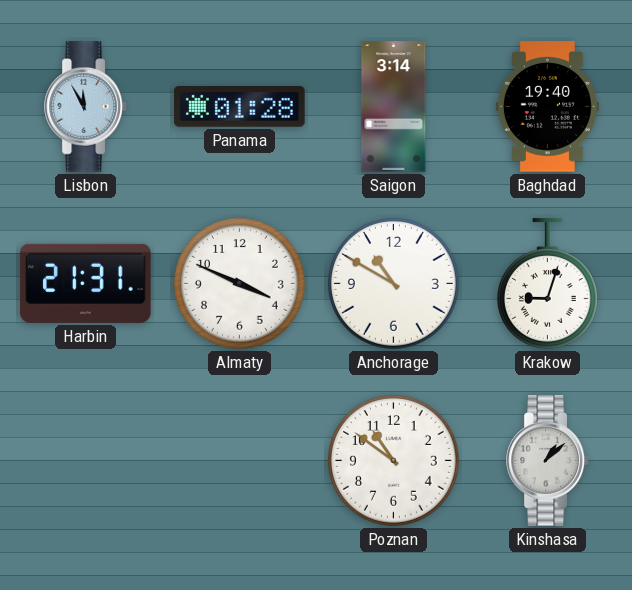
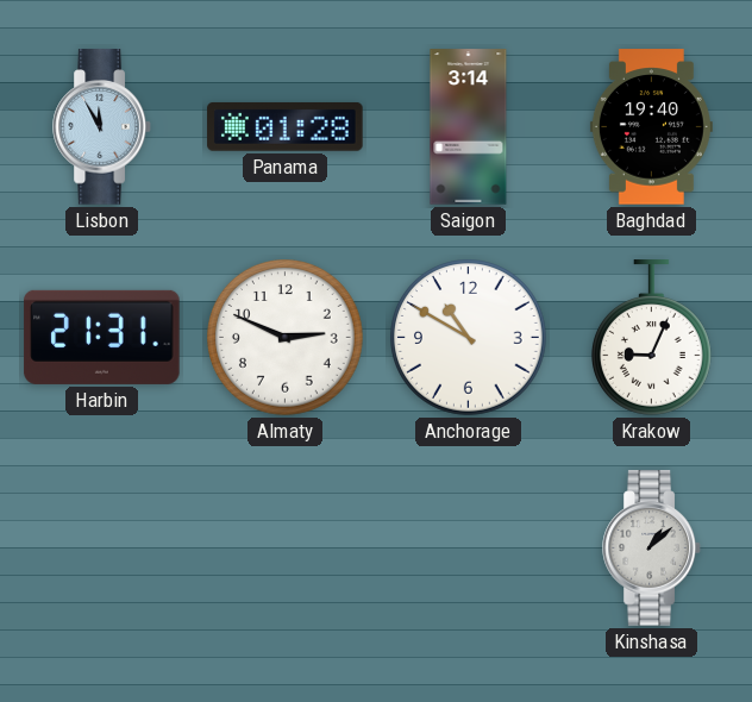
Almaty: 3:49 -> 2:49
Krakow: 9:03 -> 9:04
Poznan: 10:51 -> none
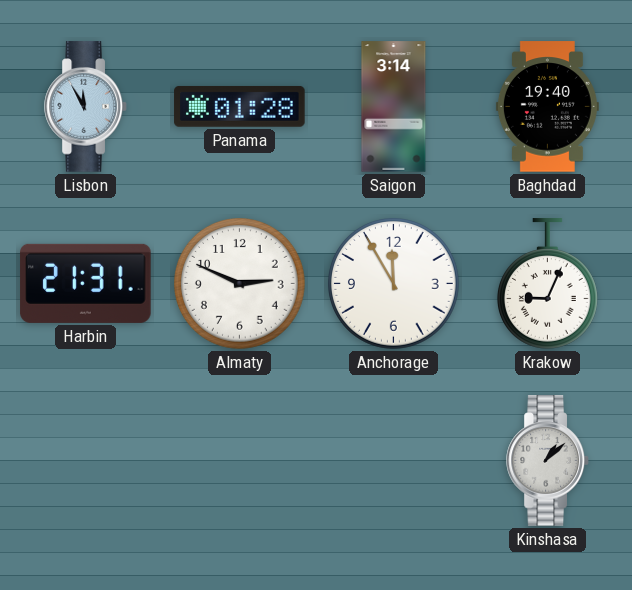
Anchorage: 10:50 -> 11:55
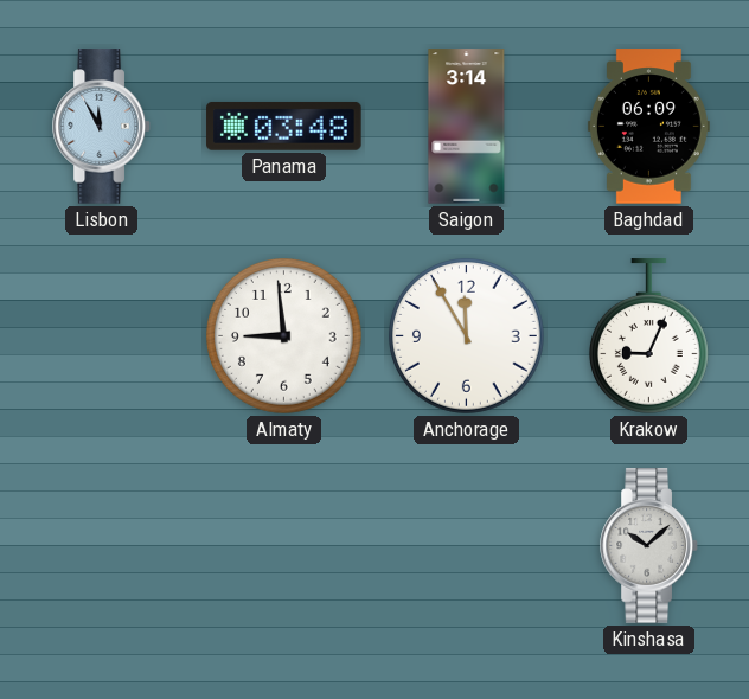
Panama: 01:28 -> 03:48
Baghdad: 19:40 -> 06:09
Harbin: 21:31 -> none
Almaty: 2:49 -> 8:59
Kinshasa: 1:08 -> 10:08
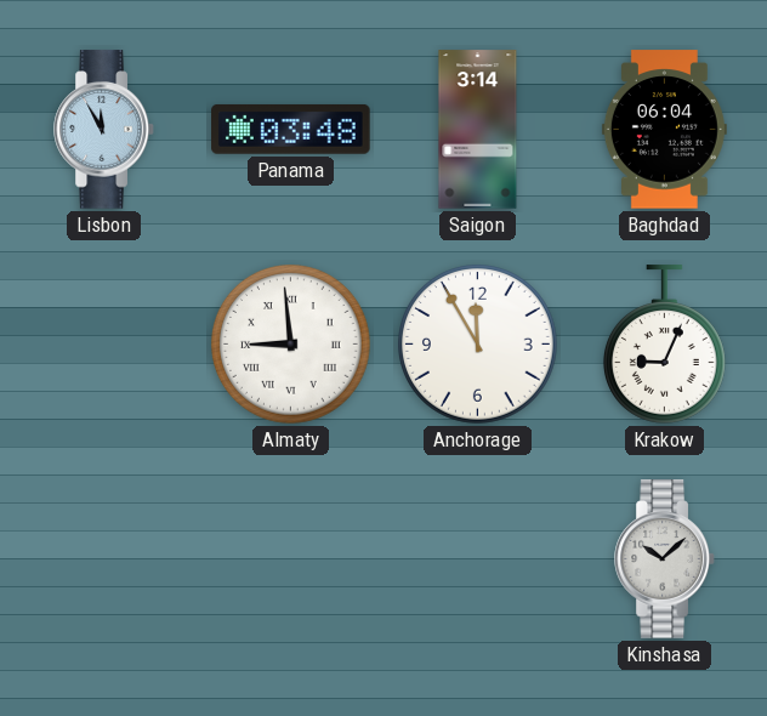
Baghdad: 06:09 -> 06:04
Almaty numerals: Arabic -> Roman
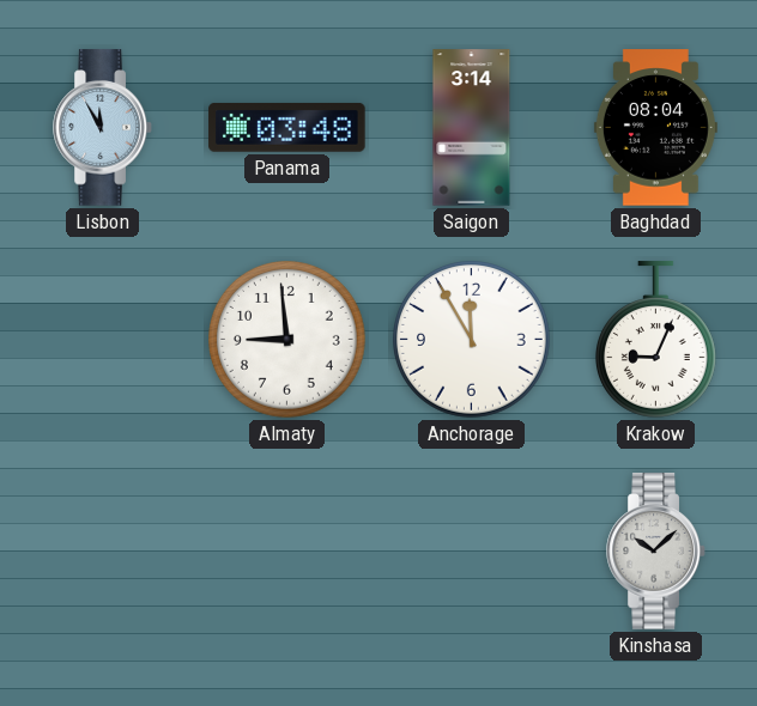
Baghdad: 06:04 -> 08:04
Almaty numerals: Roman -> Arabic
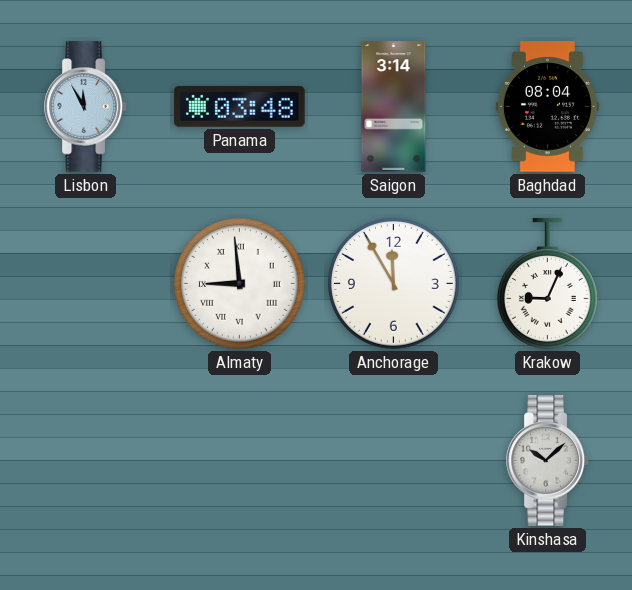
Almaty numerals: Arabic -> Roman
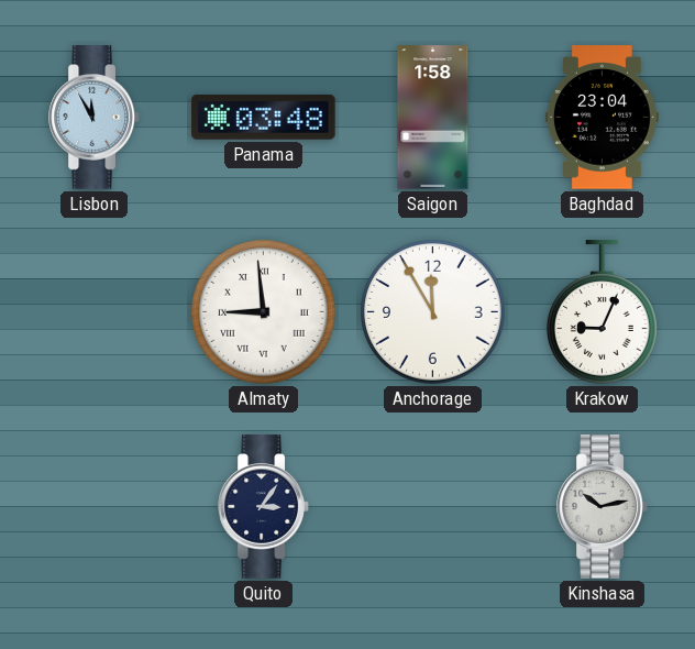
Saigon: 3:14 -> 1:58
Baghdad: 08:04 -> 23:04
Quito: none -> 3:06
Kinshasa: 10:08 -> 10:13
